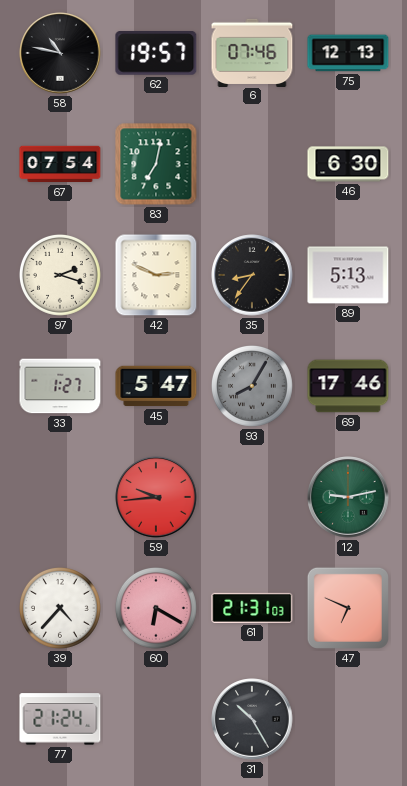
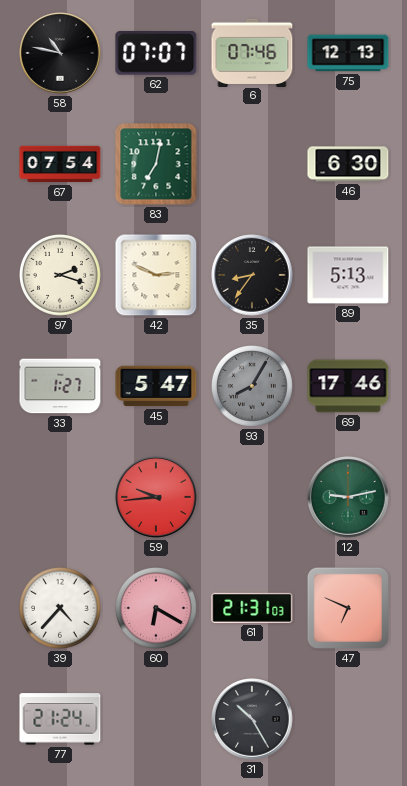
62: 19:57 -> 07:07
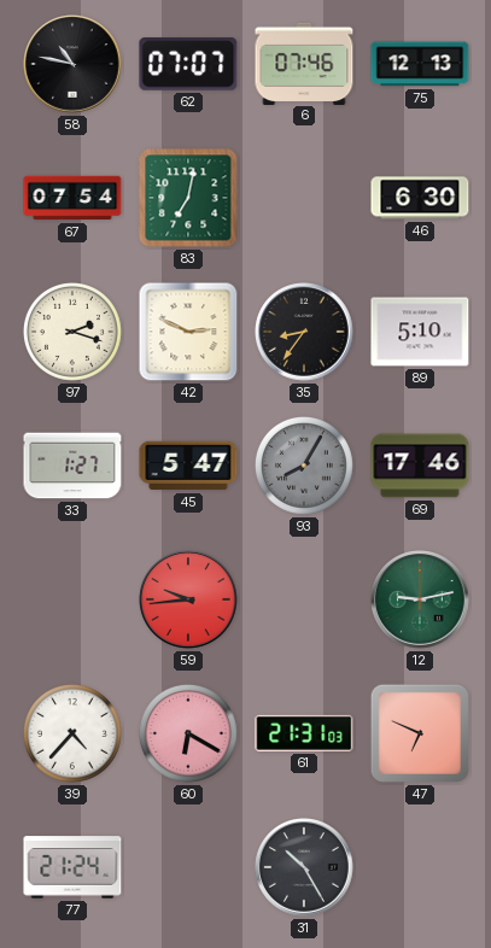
89: 5:13 -> 5:10
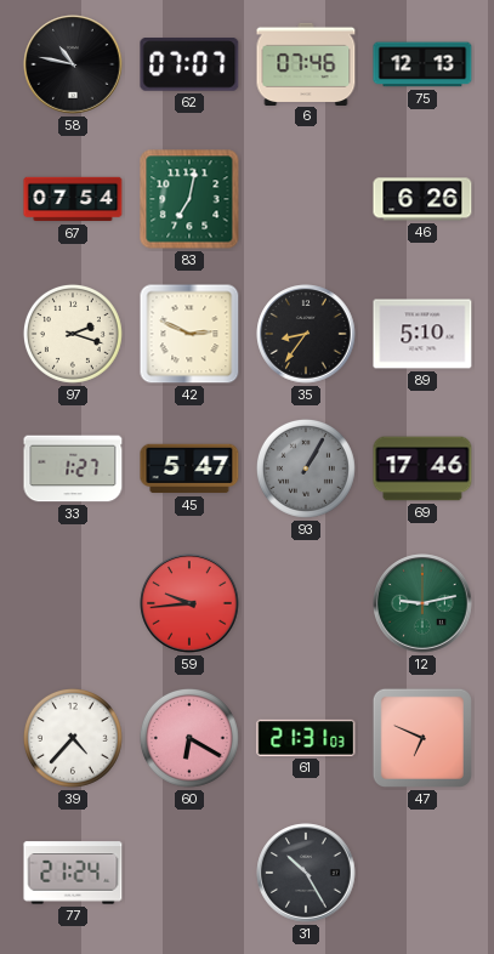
46: 6:30 -> 6:26
93: 8:05 -> 1:05
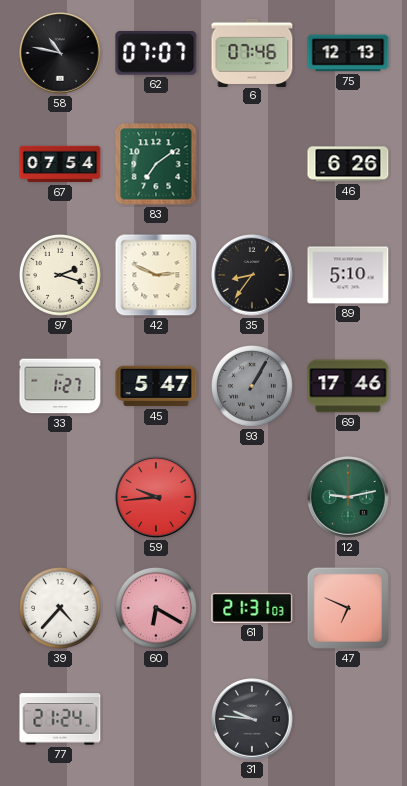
83: 7:02 -> 7:09
31: 10:25 -> 9:46
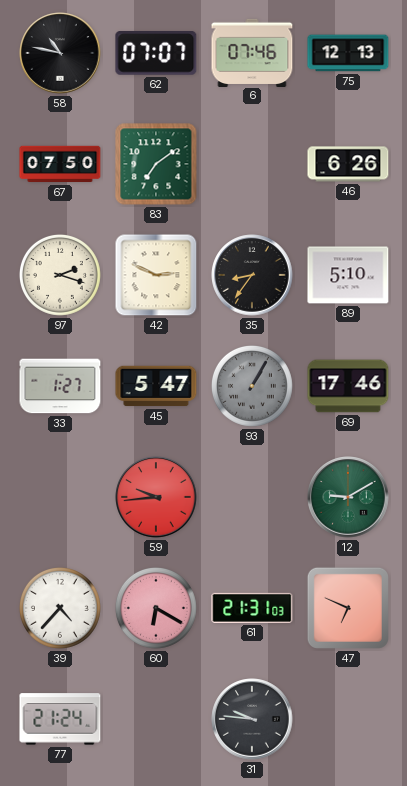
67: 07:54 -> 07:50
12: 9:13 -> 9:10
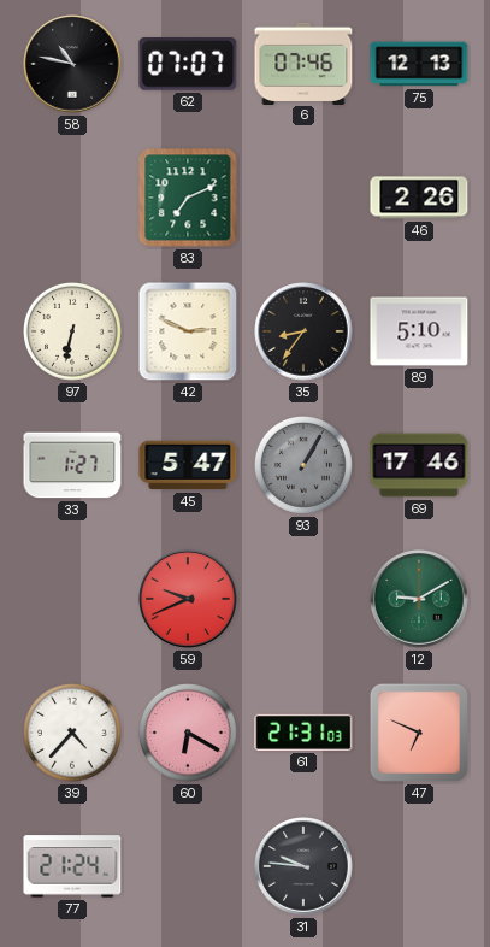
67: 07:50 -> none
83: 7:09 -> 7:11
46: 6:26 -> 2:26
97: 2:18 -> 6:32
59: 9:44 -> 9:41
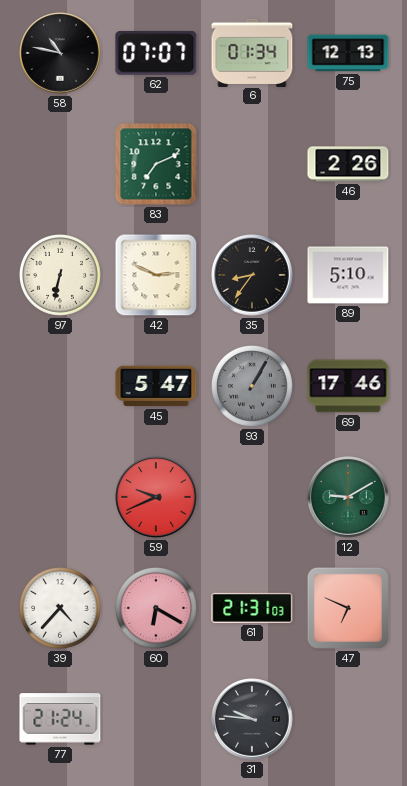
6: 07:46 -> 01:34
33: 1:27 -> none
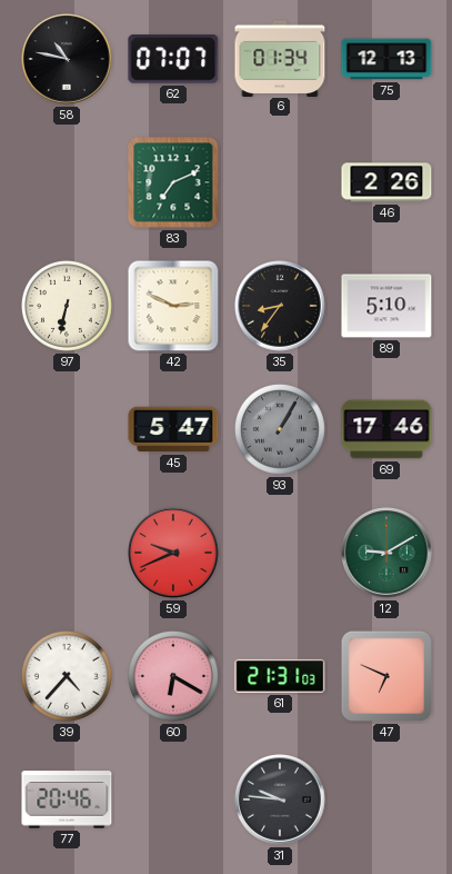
77: 21:24 -> 20:46
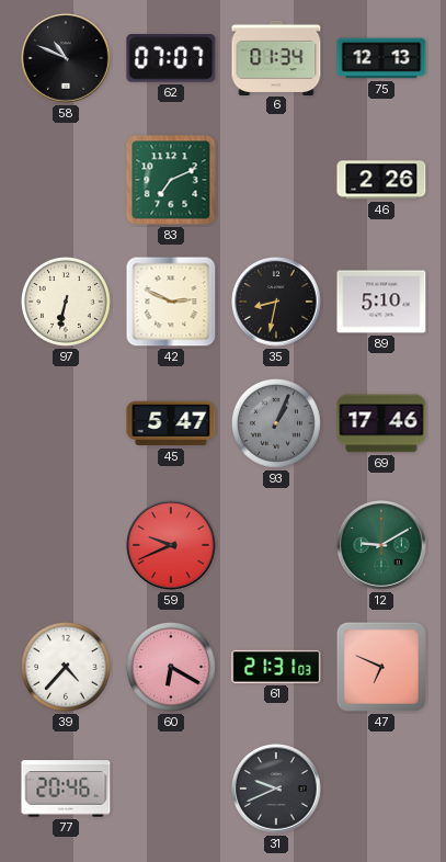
58: 10:47 -> 10:49
35: 8:36 -> 8:32
93: 1:05 -> 1:04
31: 9:46 -> 9:41
